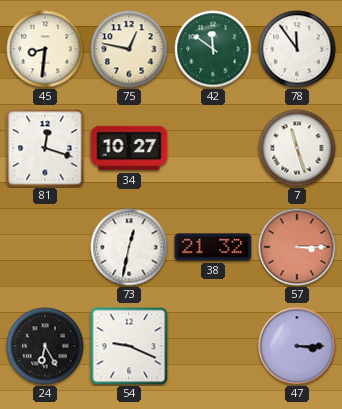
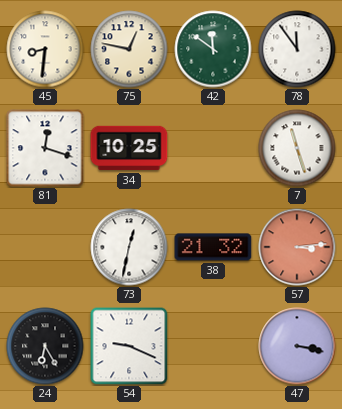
34: 10:27 -> 10:25
57: 3:15 -> 3:14
47: 3:15 -> 3:17
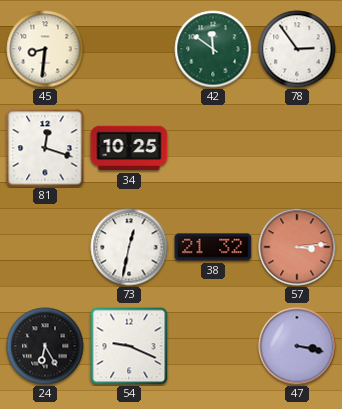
75: 12:47 -> none
78: 11:54 -> 2:54
7: 11:27 -> none
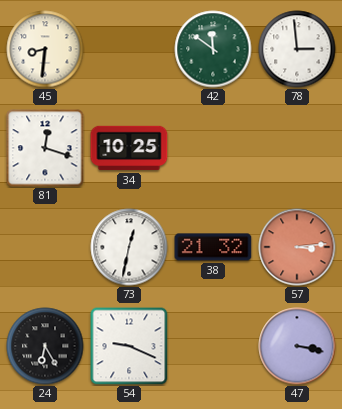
78: 2:54 -> 2:59
